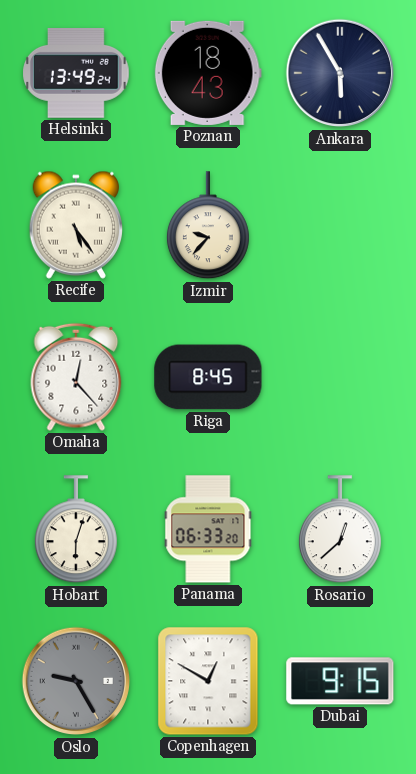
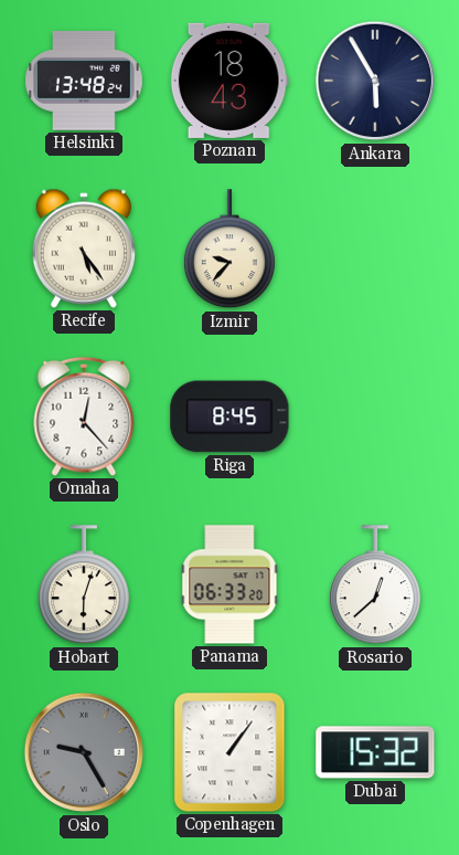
Helsinki: 13:49 -> 13:48
Copenhagen: 12:50 -> 1:06
Dubai: 9:15 -> 15:32
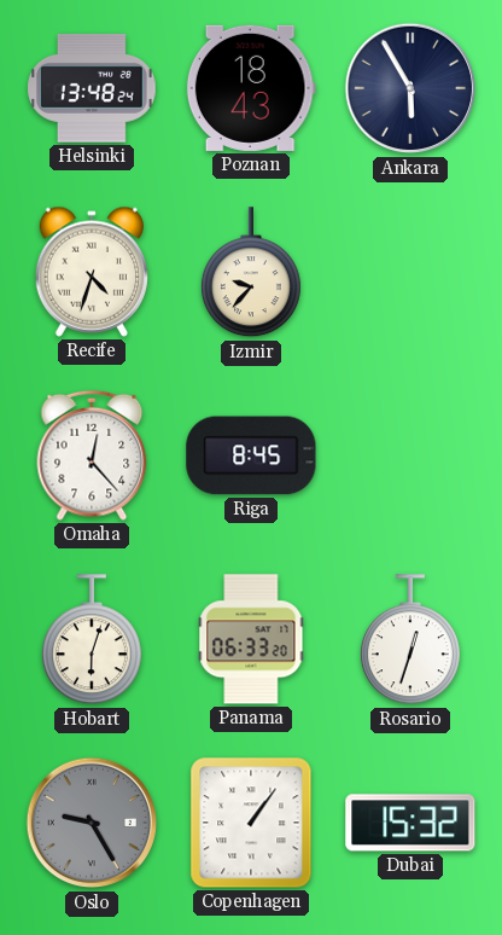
Recife: 5:24 -> 4:33
Rosario: 12:38 -> 12:33
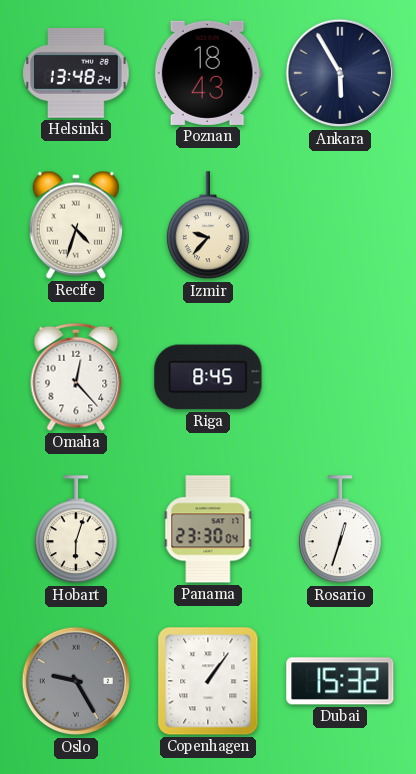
Panama: 06:33 -> 23:30
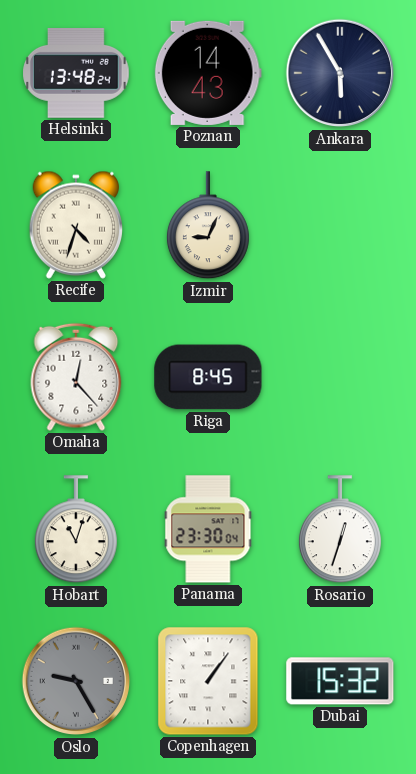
Poznan: 18:43 -> 14:43
Izmir: 9:37 -> 9:04
Hobart: 6:03 -> 11:03
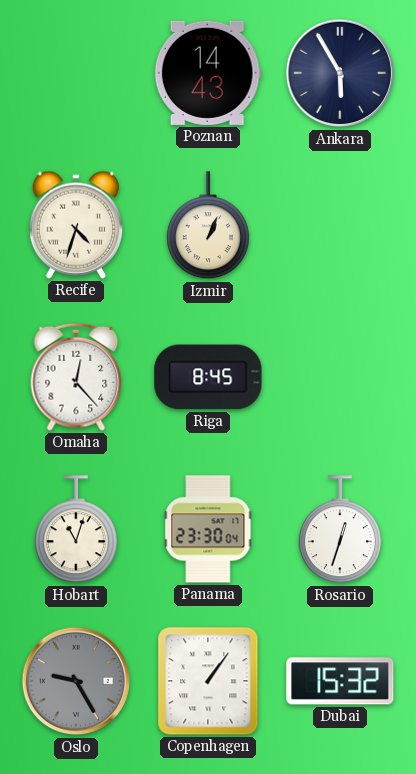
Helsinki: 13:48 -> none
Izmir: 9:04 -> 1:04
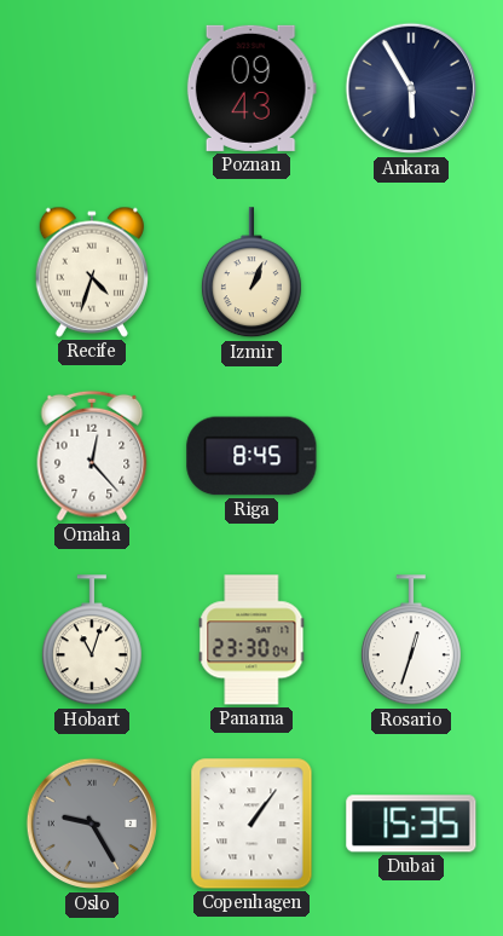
Poznan: 14:43 -> 09:43
Dubai: 15:32 -> 15:35
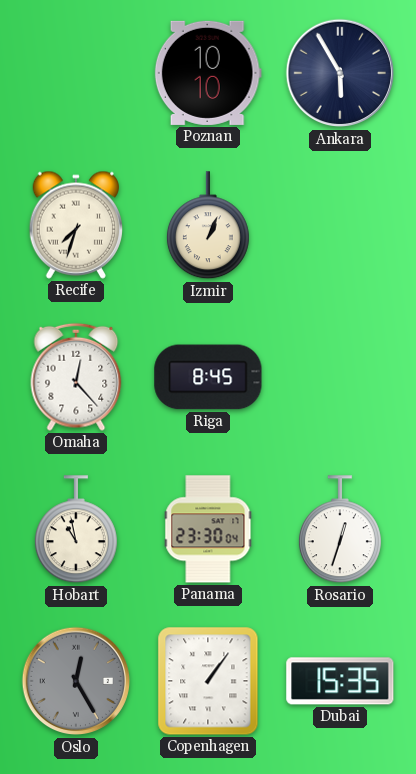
Poznan: 09:43 -> 10:10
Recife: 4:33 -> 7:33
Hobart: 11:03 -> 10:58
Oslo: 9:25 -> 12:25
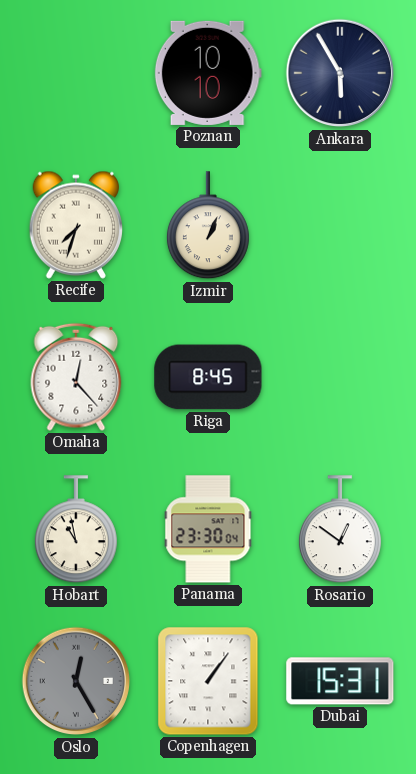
Rosario: 12:33 -> 12:51
Dubai: 15:35 -> 15:31
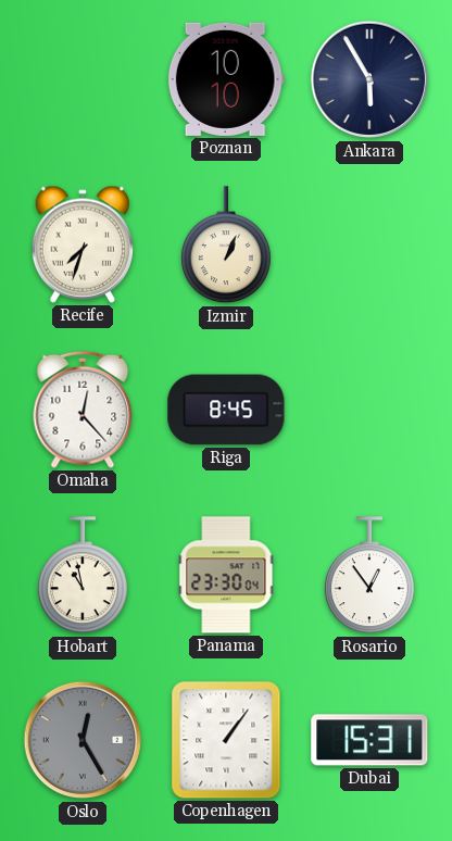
Rosario: 12:51 -> 12:54
